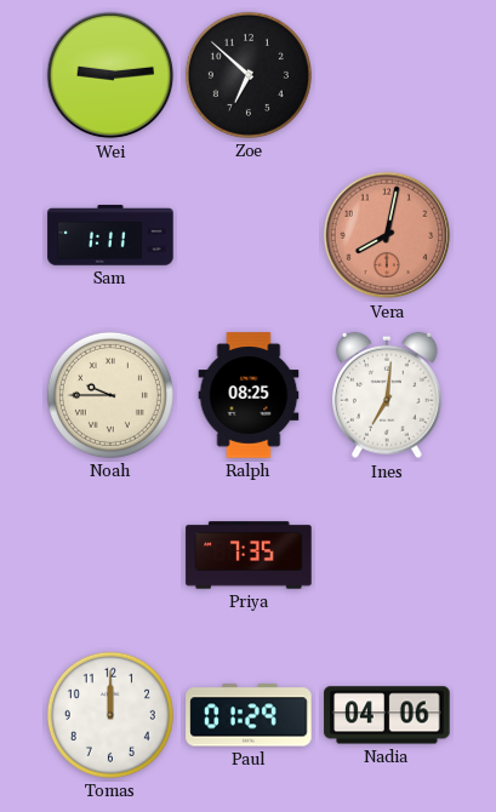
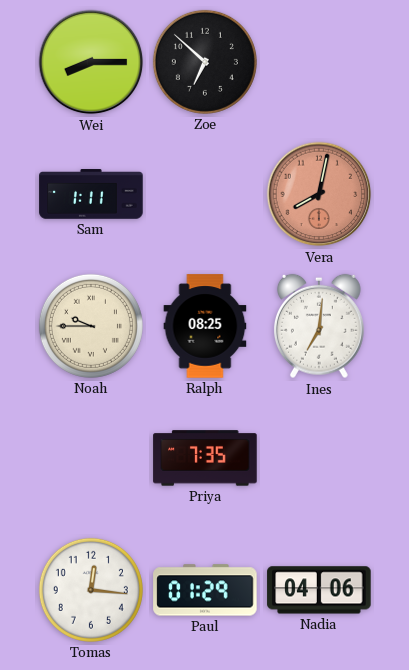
Wei: 9:14 -> 8:15
Tomas: 12:00 -> 12:16
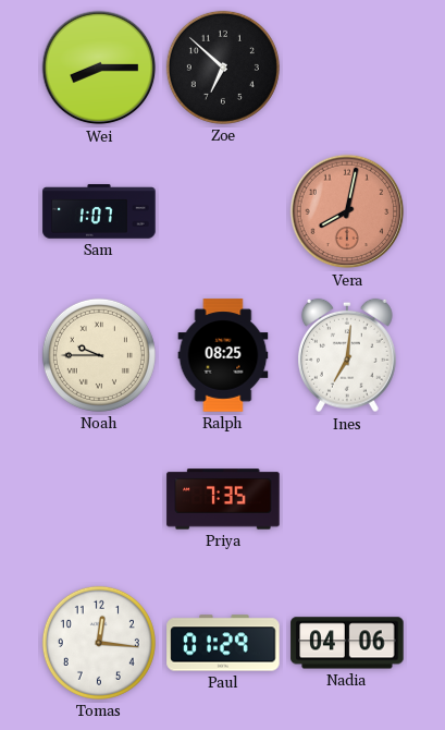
Sam: 1:11 -> 1:07
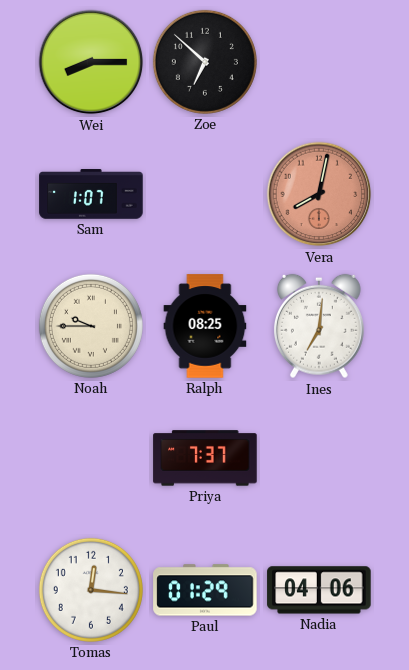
Priya: 7:35 -> 7:37
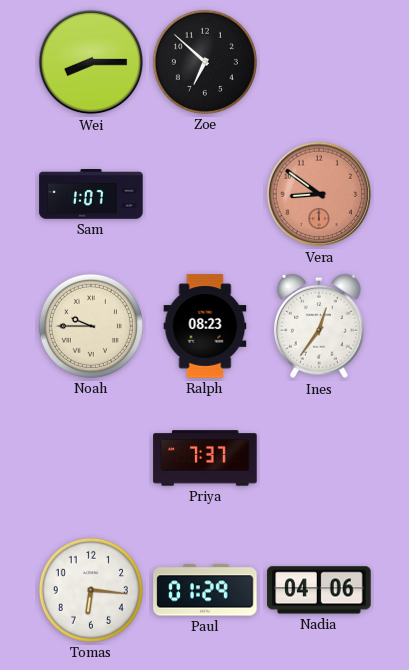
Vera: 8:02 -> 8:51
Ralph: 08:25 -> 08:23
Ines: 7:01 -> 12:36
Tomas: 12:16 -> 6:16
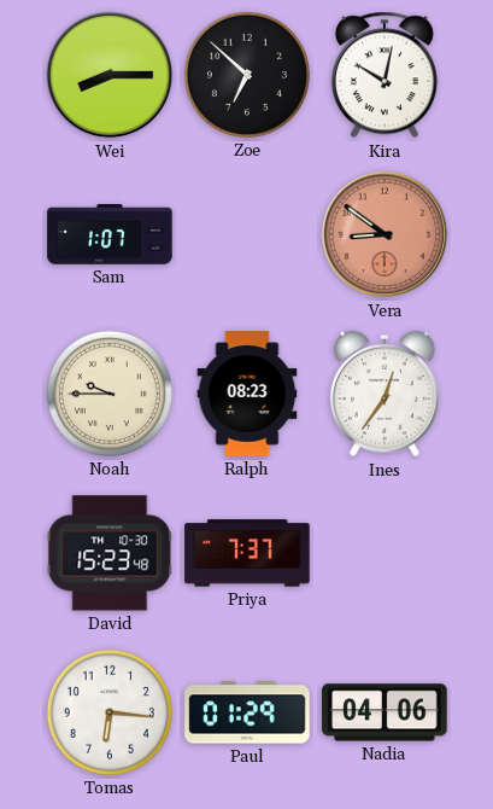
Kira: none -> 10:02
David: none -> 15:23
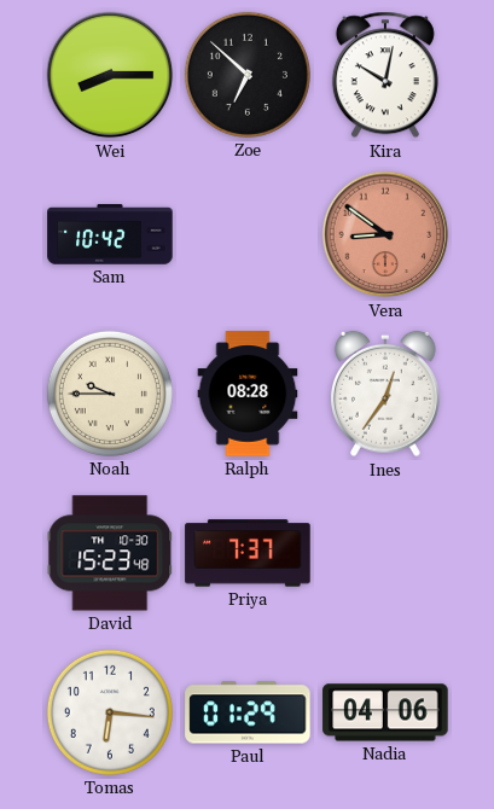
Sam: 1:07 -> 10:42
Ralph: 08:23 -> 08:28
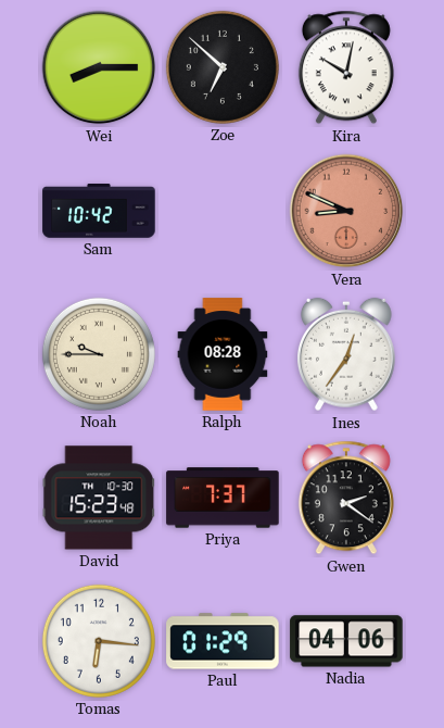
Vera: 8:51 -> 8:49
Gwen: none -> 2:21
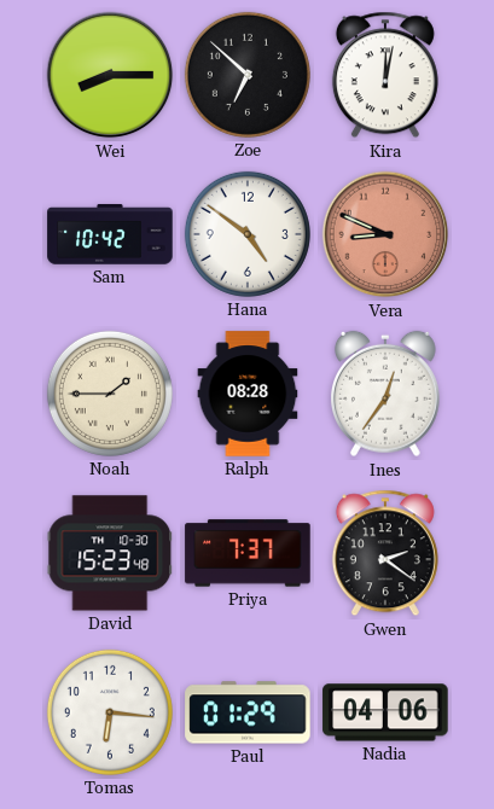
Kira: 10:02 -> 12:02
Hana: none -> 4:51
Noah: 9:45 -> 1:45
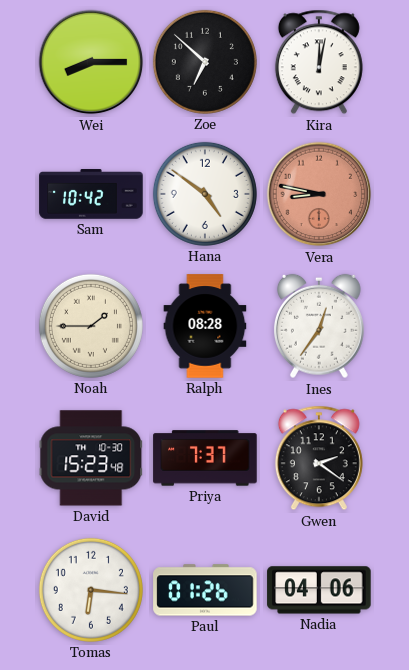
Vera: 8:49 -> 8:47
Paul: 01:29 -> 01:26
